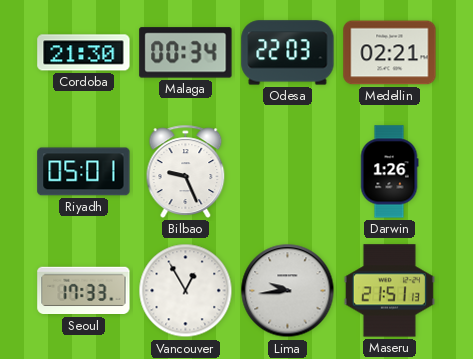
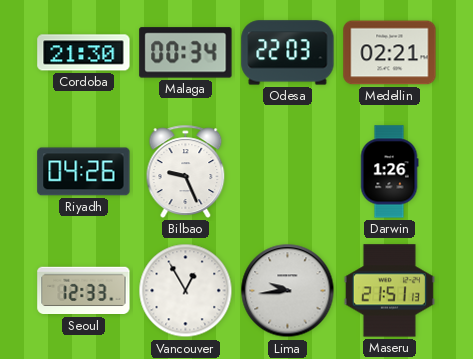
Riyadh: 05:01 -> 04:26
Seoul: 17:33 -> 12:33
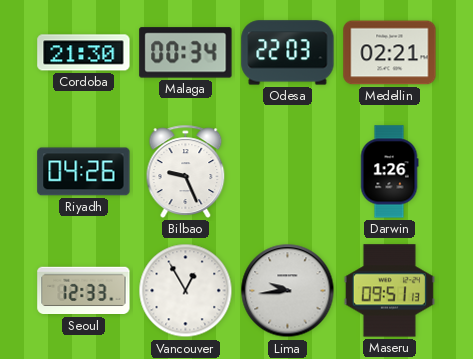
Maseru: 21:51 -> 09:51
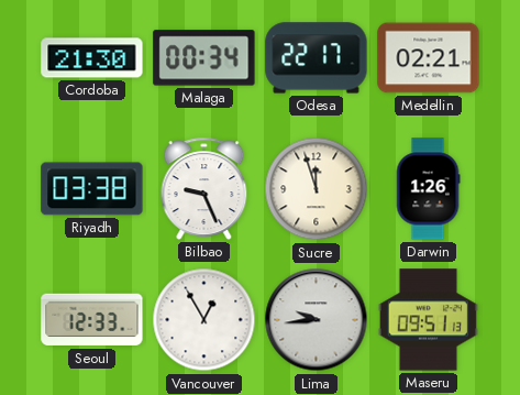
Odesa: 22:03 -> 22:17
Riyadh: 04:26 -> 03:38
Sucre: none -> 11:57
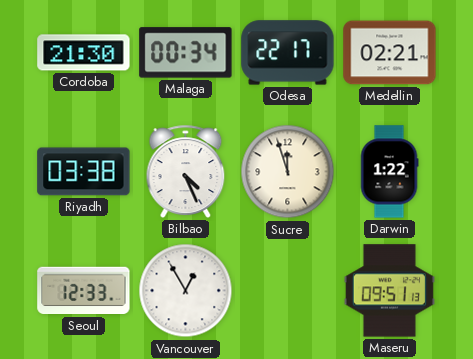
Bilbao: 9:26 -> 4:26
Darwin: 1:26 -> 1:22
Lima: 9:44 -> none
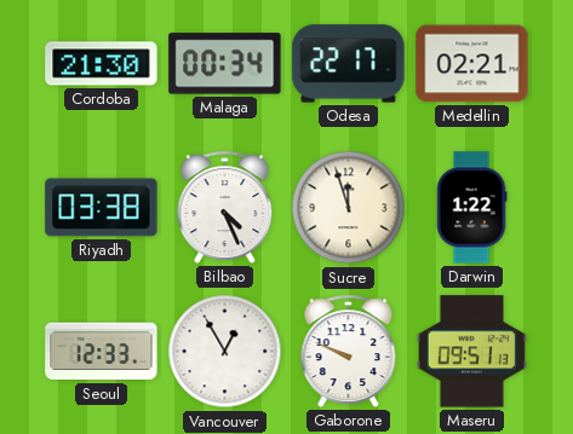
Gaborone: none -> 9:49
